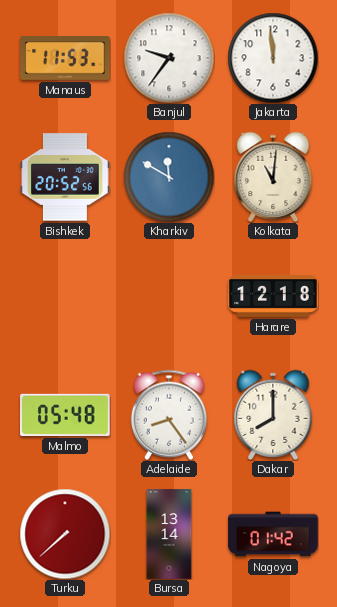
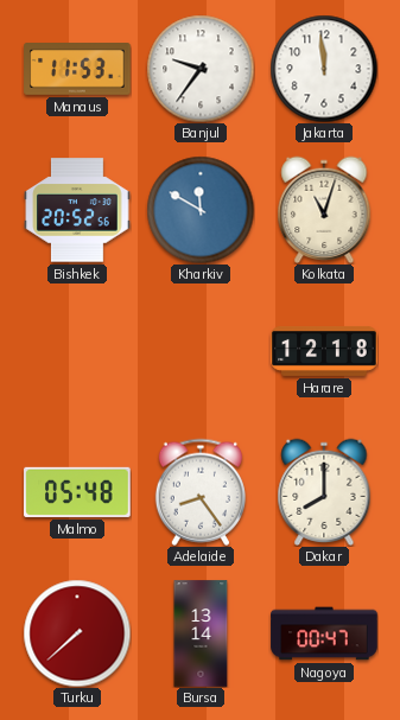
Kolkata: 11:01 -> 11:03
Nagoya: 01:42 -> 00:47
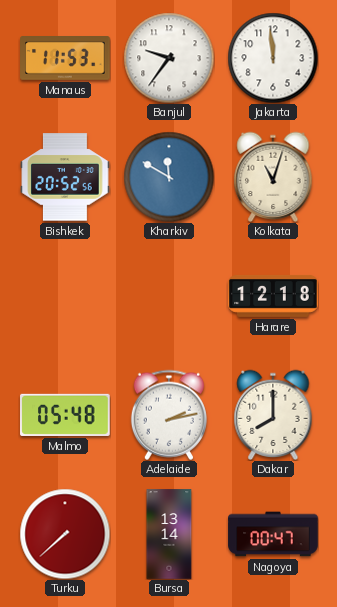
Adelaide: 8:24 -> 2:13
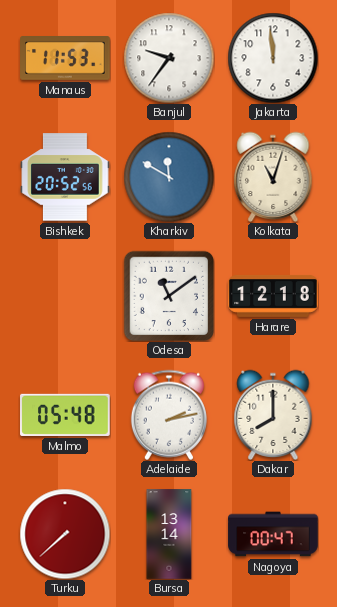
Odesa: none -> 11:09
